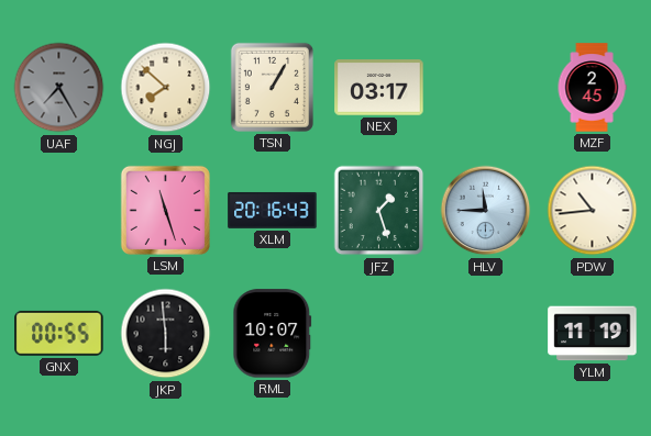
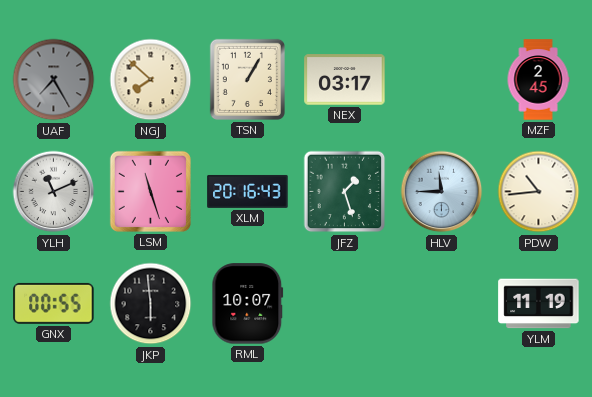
YLH: none -> 11:11
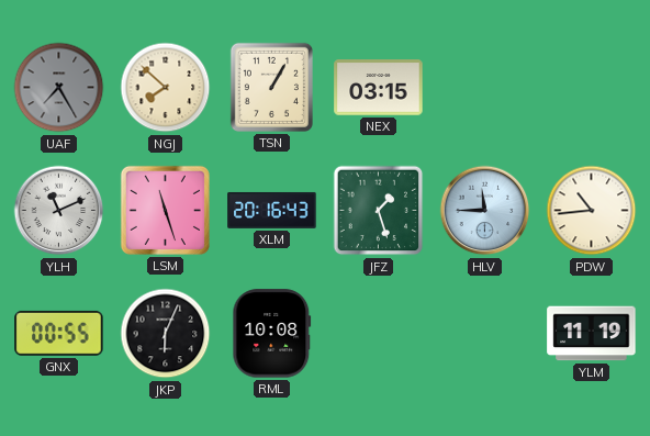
NEX: 03:17 -> 03:15
MZF: 2:45 -> none
JKP: 5:59 -> 6:04
RML: 10:07 -> 10:08
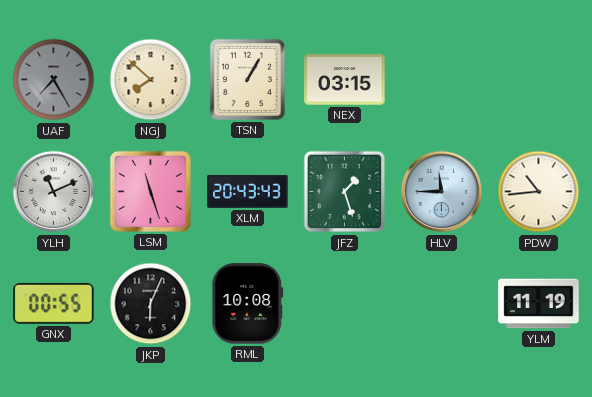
XLM: 20:16 -> 20:43
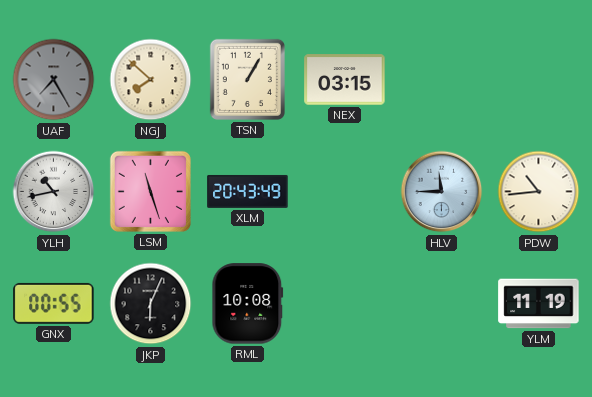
YLH: 11:11 -> 10:43
XLM: 20:43:43 -> 20:43:49
JFZ: 1:27 -> none
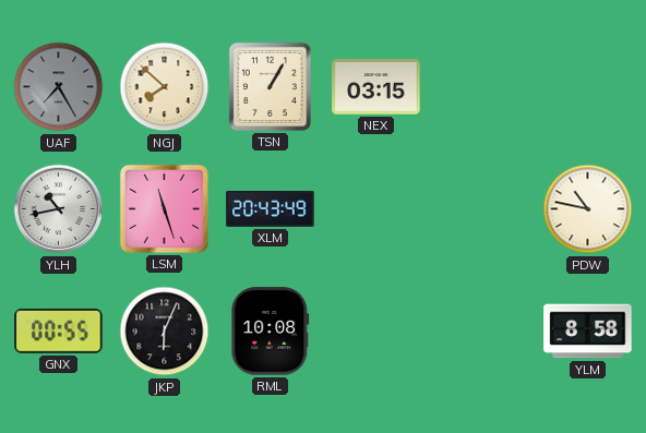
HLV: 11:45 -> none
PDW: 10:44 -> 10:47
YLM: 11:19 -> 8:58
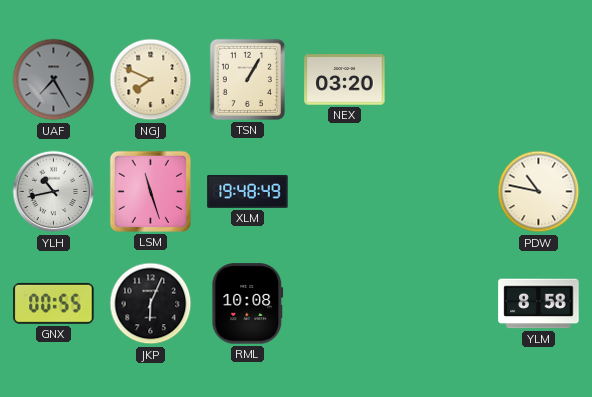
NGJ: 7:52 -> 7:49
NEX: 03:15 -> 03:20
XLM: 20:43 -> 19:48
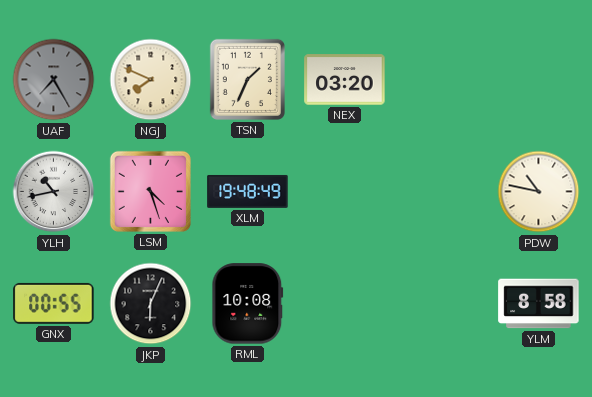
TSN: 1:05 -> 1:34
LSM: 11:27 -> 4:27
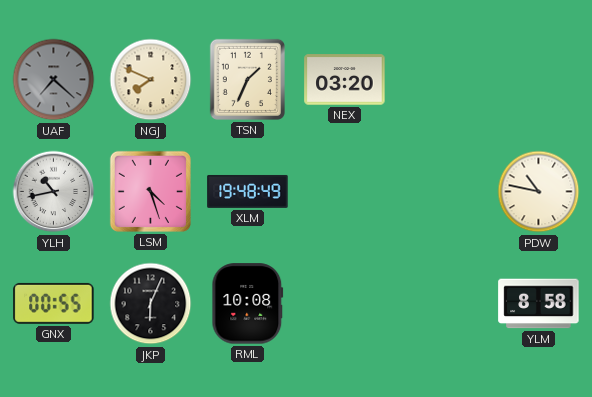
UAF: 7:25 -> 7:22
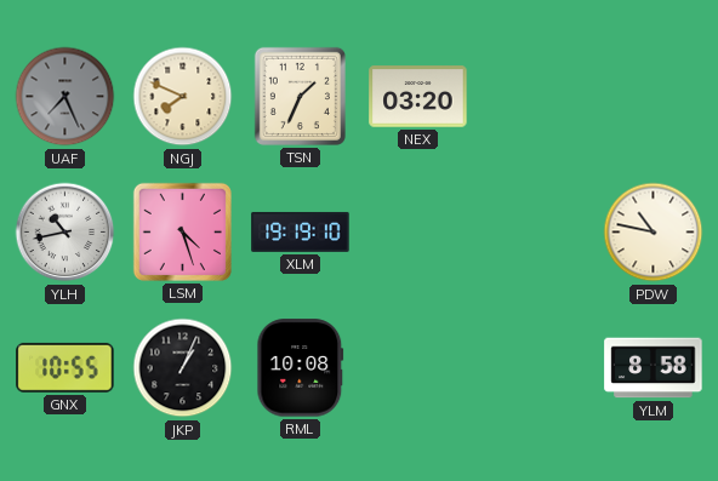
UAF: 7:22 -> 7:26
XLM: 19:48 -> 19:19
GNX: 00:55 -> 10:55
JKP: 6:04 -> 1:04
